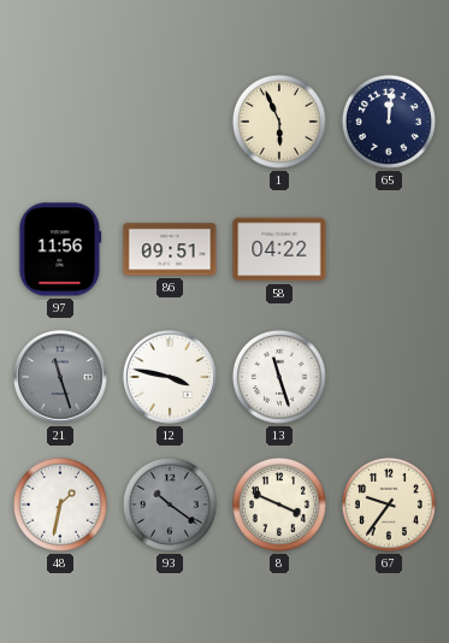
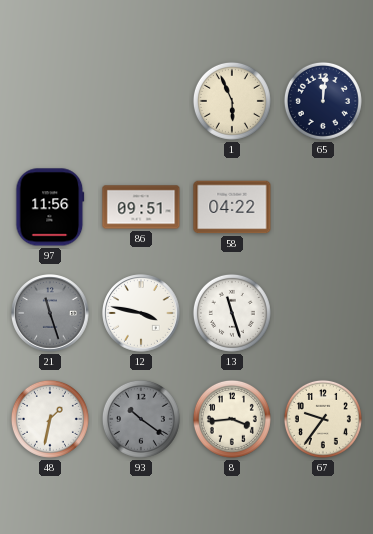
8: 3:49 -> 3:44
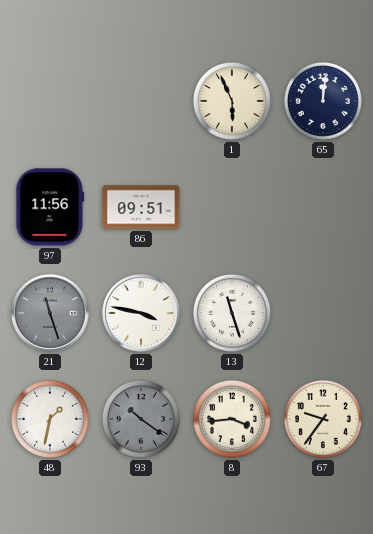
58: 04:22 -> none
